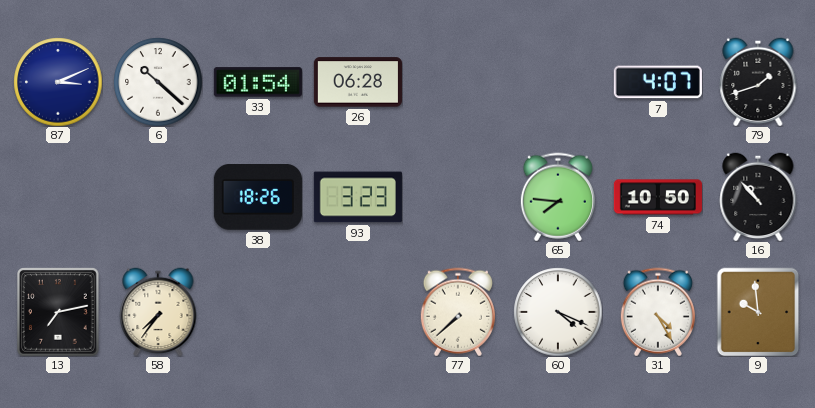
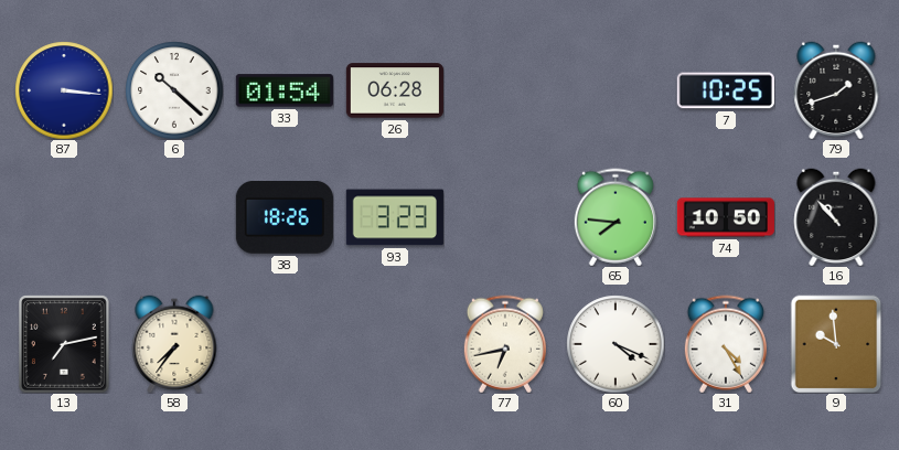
87: 3:11 -> 3:16
7: 4:07 -> 10:25
77: 7:38 -> 6:43
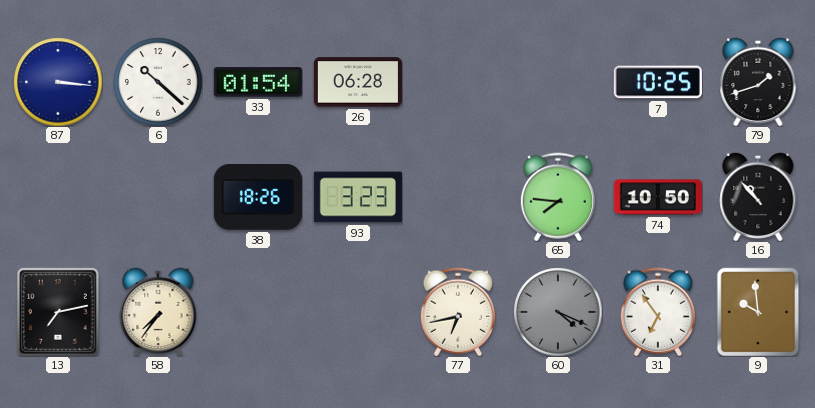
60 dial: white -> grey
31: 4:25 -> 6:54
